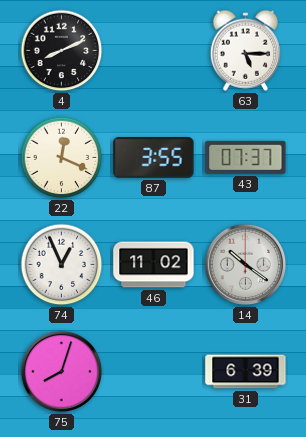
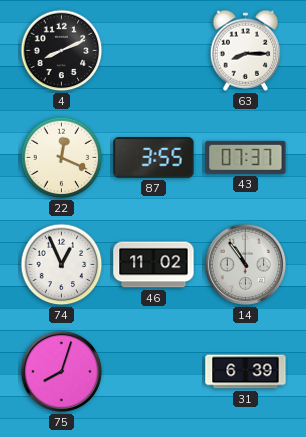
63: 5:15 -> 8:15
14: 10:21 -> 10:54
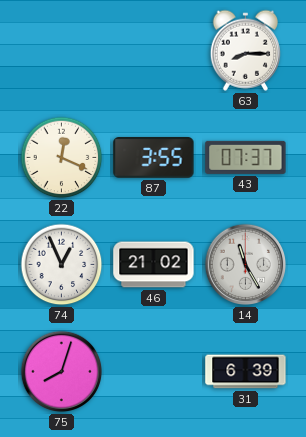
4: 8:11 -> none
46: 11:02 -> 21:02
14: 10:54 -> 11:25
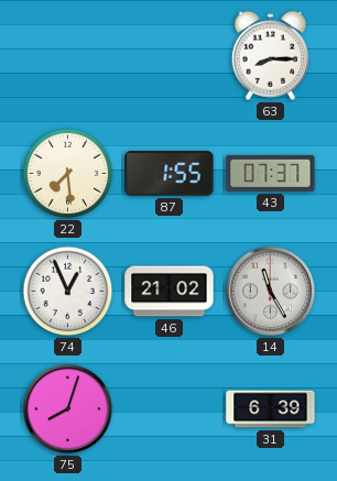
22: 12:19 -> 7:29
87: 3:55 -> 1:55
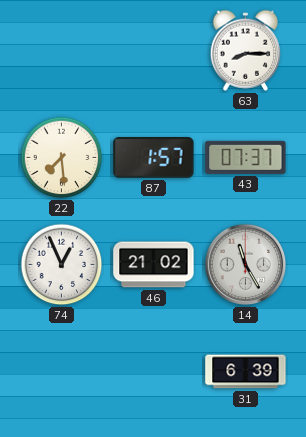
87: 1:55 -> 1:57
75: 8:03 -> none
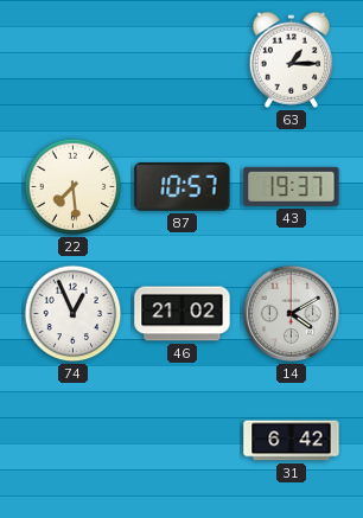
63: 8:15 -> 1:15
87: 1:57 -> 10:57
43: 07:37 -> 19:37
14: 11:25 -> 4:10
31: 6:39 -> 6:42
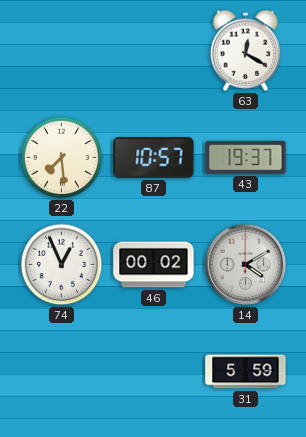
63: 1:15 -> 12:20
46: 21:02 -> 00:02
31: 6:42 -> 5:59
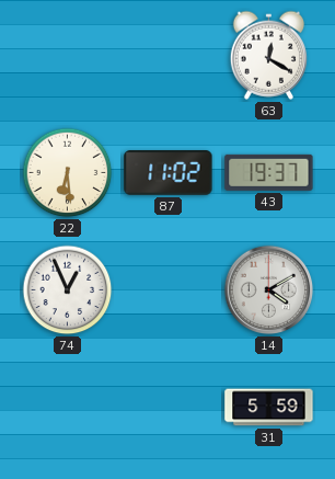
22: 7:29 -> 6:29
87: 10:57 -> 11:02
46: 00:02 -> none
